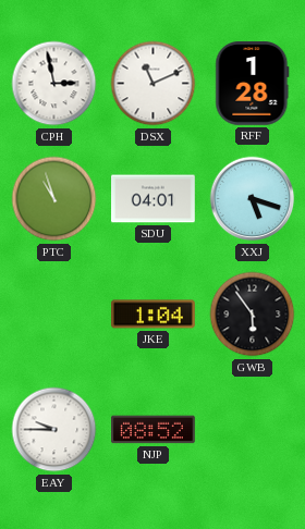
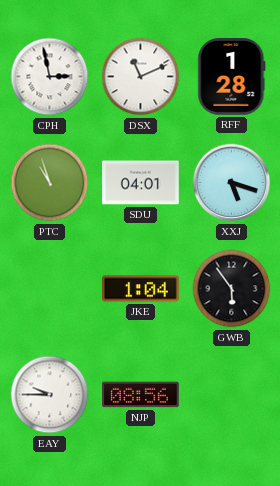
NJP: 08:52 -> 08:56
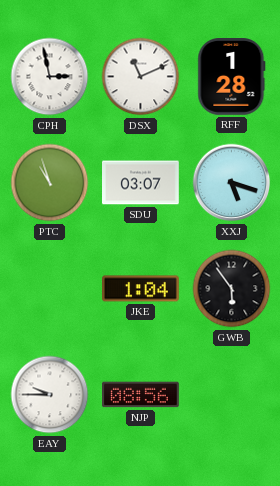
SDU: 04:01 -> 03:07
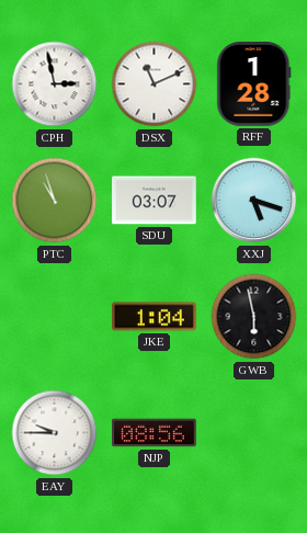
GWB: 5:54 -> 5:58
